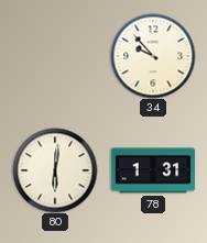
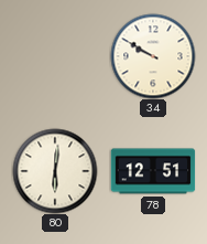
34: 9:53 -> 9:50
78: 1:31 -> 12:51
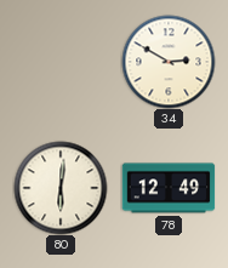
34: 9:50 -> 2:50
78: 12:51 -> 12:49
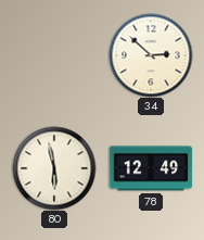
34: 2:50 -> 2:52
80: 6:01 -> 5:58
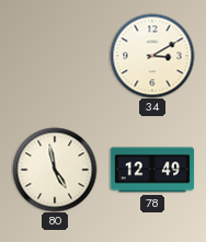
34: 2:52 -> 3:10
80: 5:58 -> 4:58
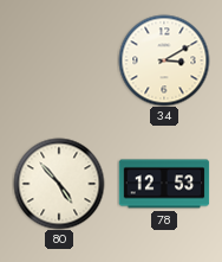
80: 4:58 -> 4:53
78: 12:49 -> 12:53
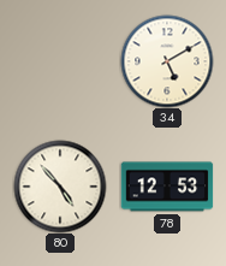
34: 3:10 -> 5:10
